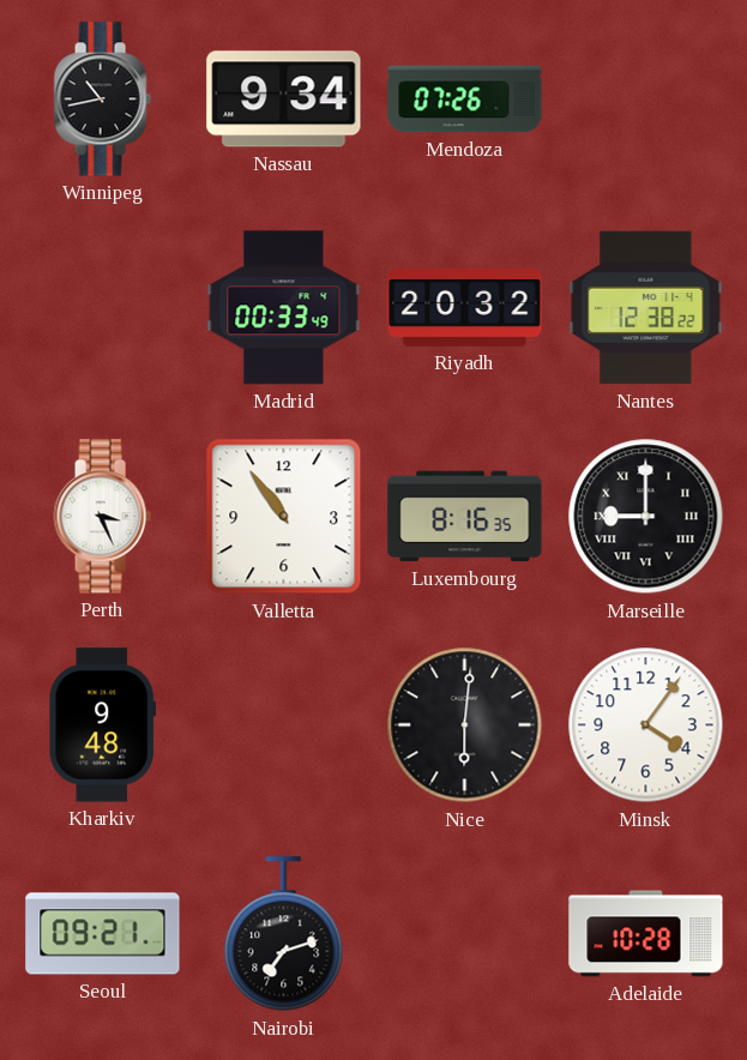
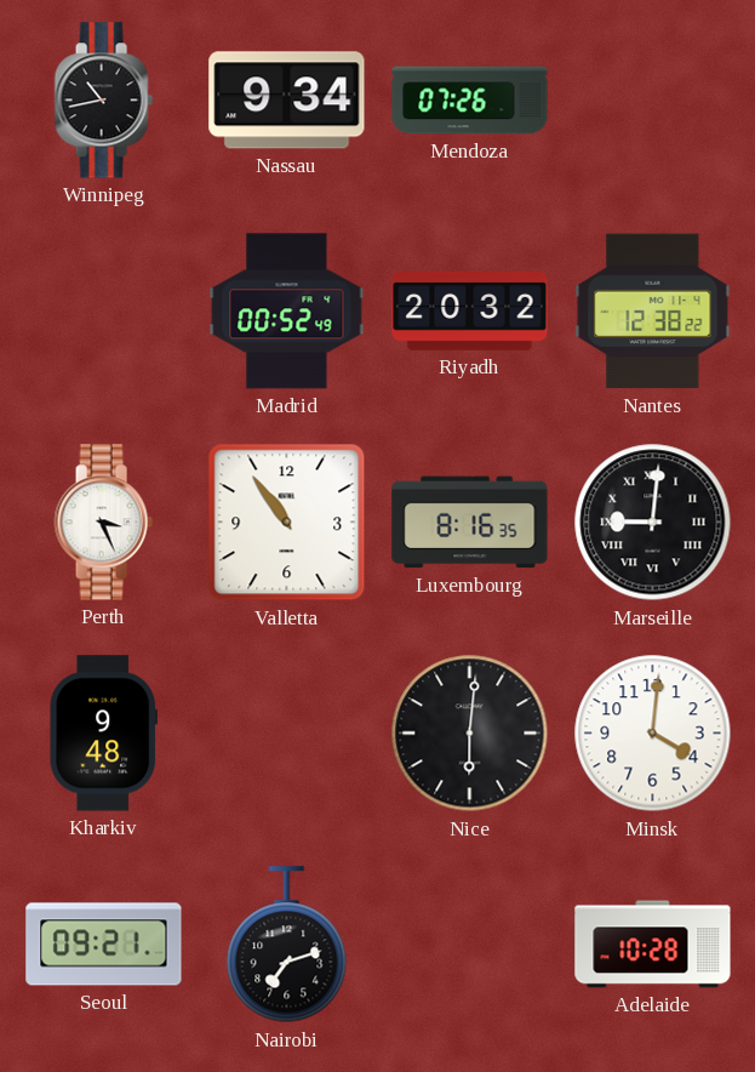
Madrid: 00:33 -> 00:52
Marseille: 9:00 -> 9:01
Minsk: 4:06 -> 4:01
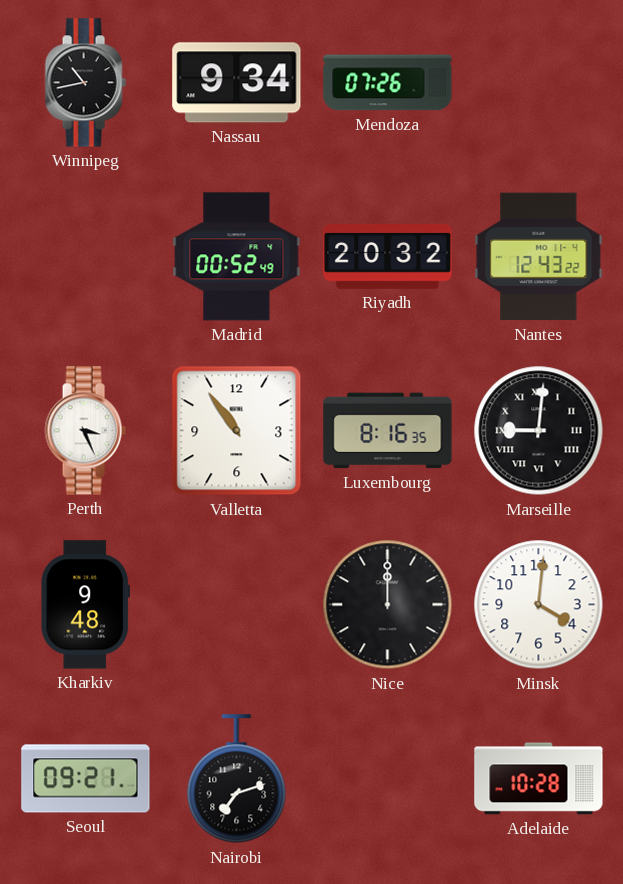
Nantes: 12:38 -> 12:43
Nice: 6:01 -> 12:00
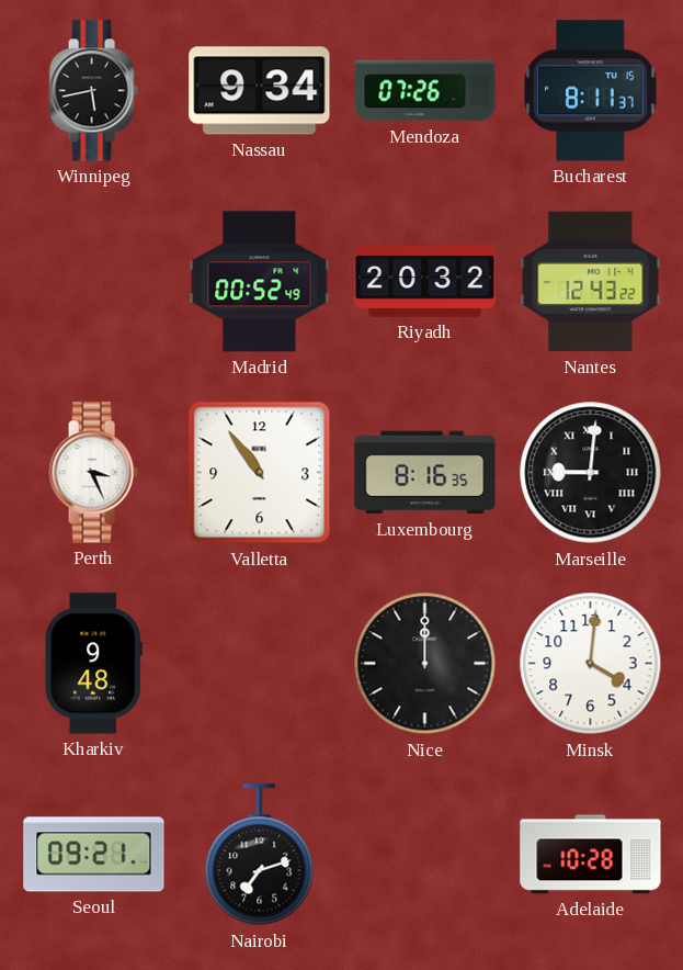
Winnipeg: 10:43 -> 5:43
Bucharest: none -> 8:11
